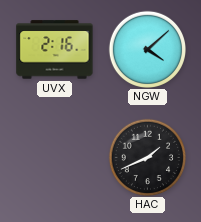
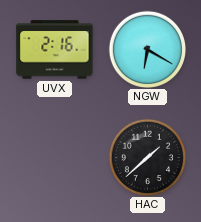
NGW: 4:08 -> 6:20
HAC: 1:41 -> 1:38
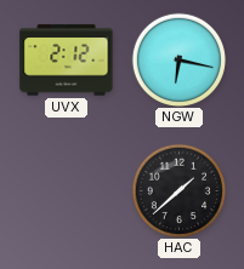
UVX: 2:16 -> 2:12
NGW: 6:20 -> 6:17
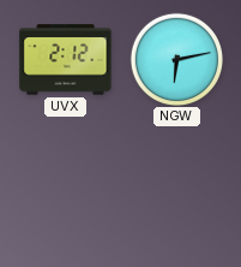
NGW: 6:17 -> 6:13
HAC: 1:38 -> none
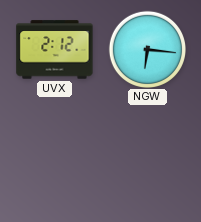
NGW: 6:13 -> 6:16
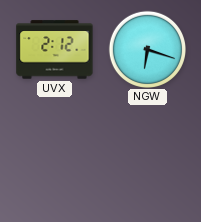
NGW: 6:16 -> 6:18
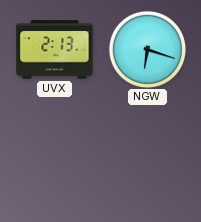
UVX: 2:12 -> 2:13
